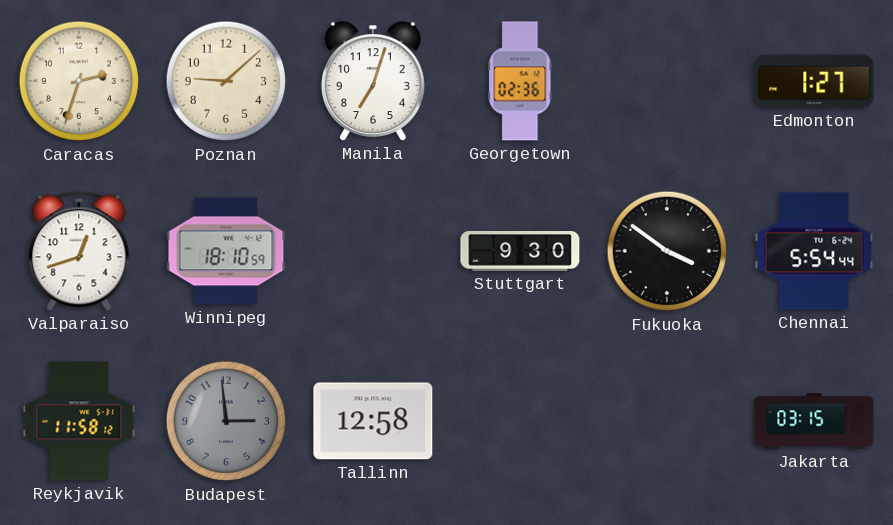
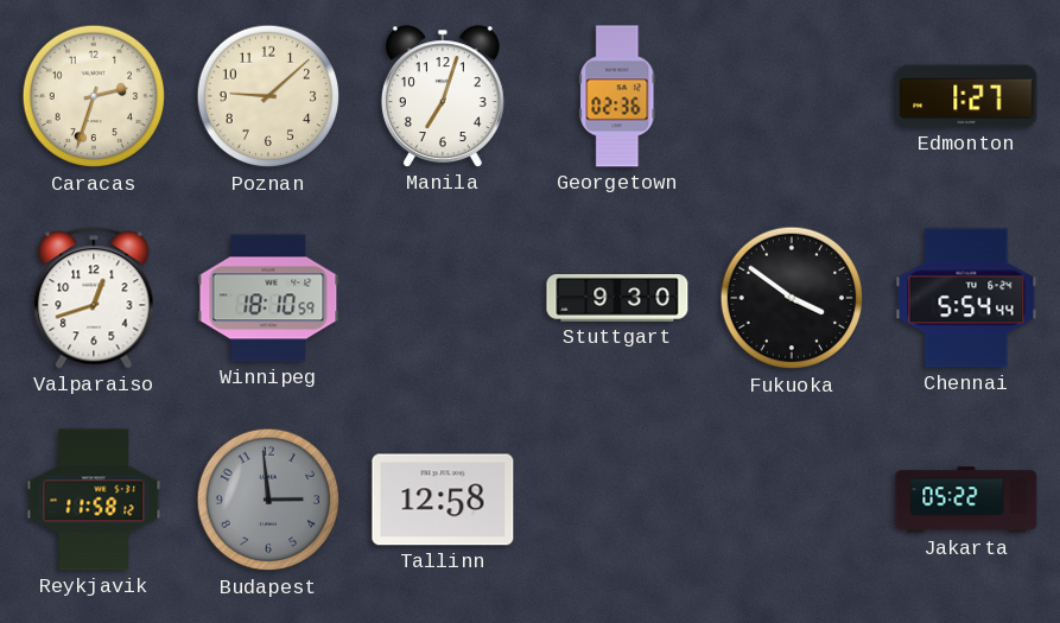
Jakarta: 03:15 -> 05:22
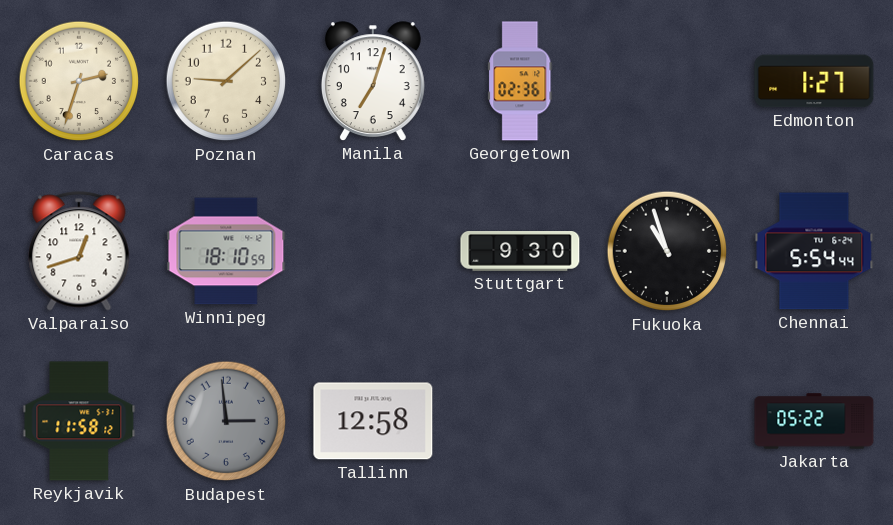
Fukuoka: 3:51 -> 10:57
